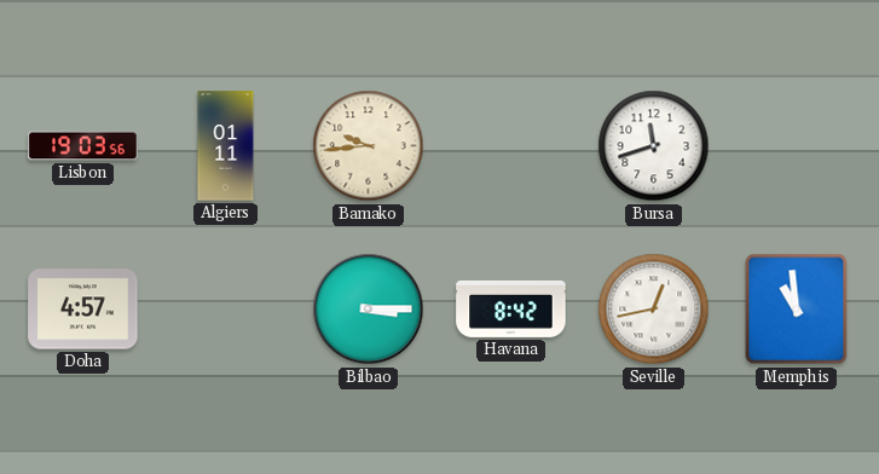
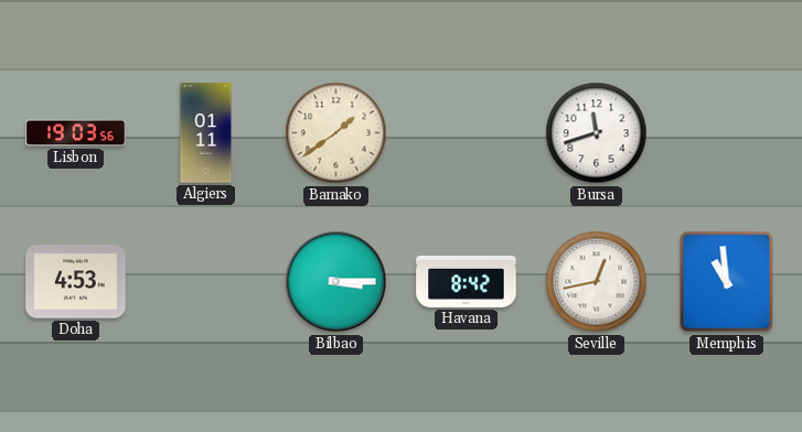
Bamako: 9:44 -> 1:39
Doha: 4:57 -> 4:53
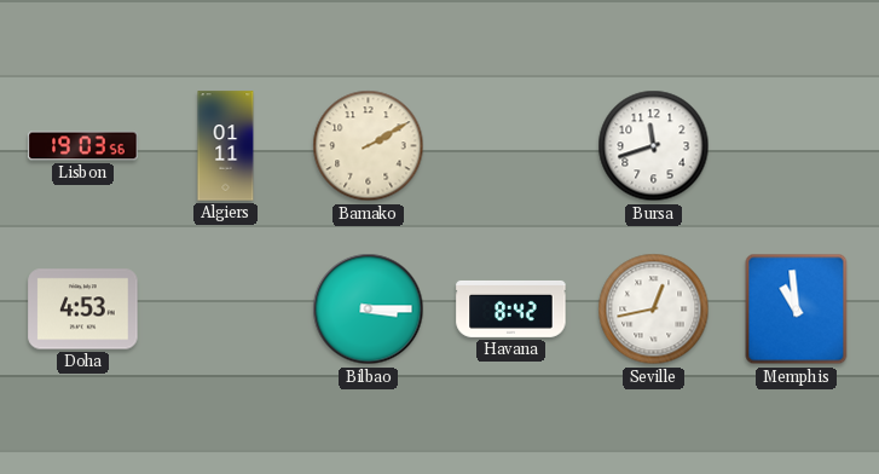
Bamako: 1:39 -> 2:10
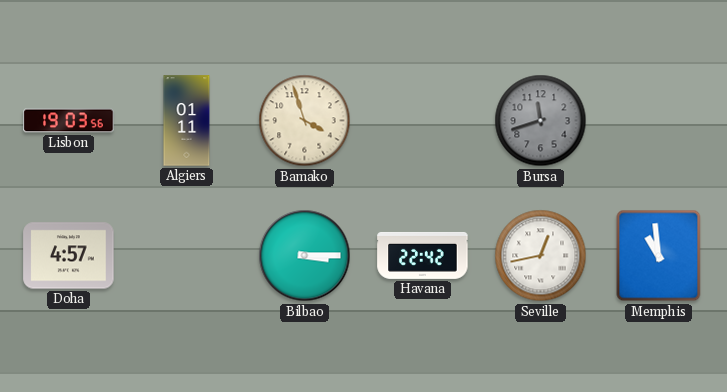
Bamako: 2:10 -> 3:57
Bursa dial: white -> grey
Doha: 4:53 -> 4:57
Havana: 8:42 -> 22:42
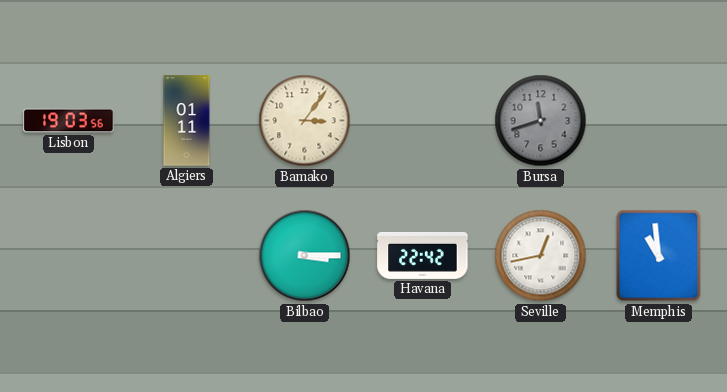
Bamako: 3:57 -> 3:06
Doha: 4:57 -> none
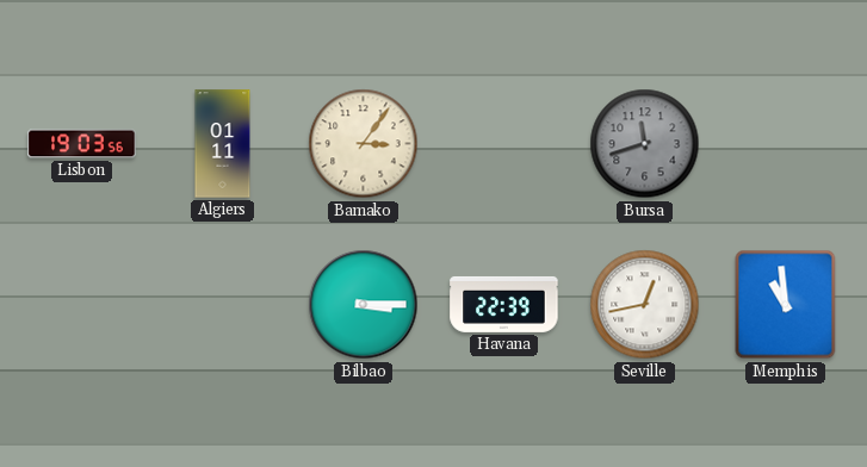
Havana: 22:42 -> 22:39
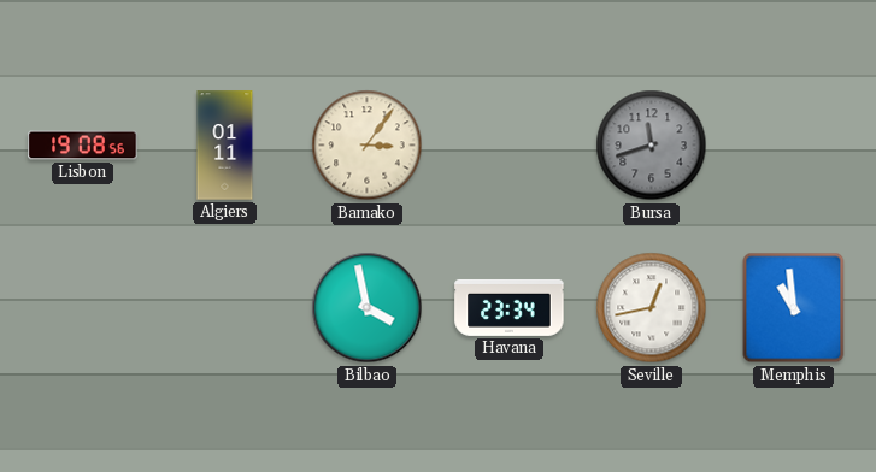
Lisbon: 19:03 -> 19:08
Bilbao: 3:15 -> 3:58
Havana: 22:39 -> 23:34
